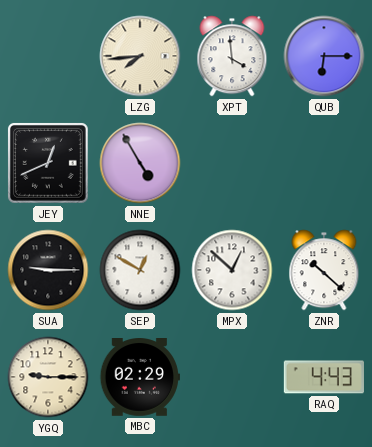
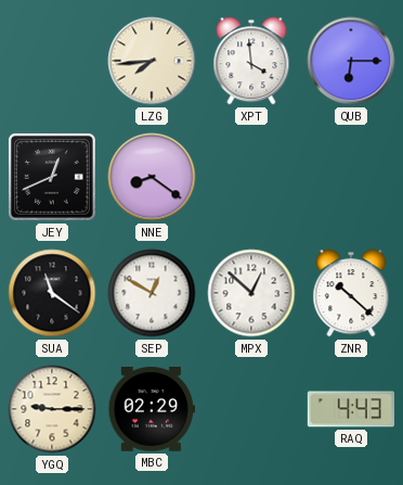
NNE: 4:55 -> 8:21
SUA: 9:15 -> 11:21
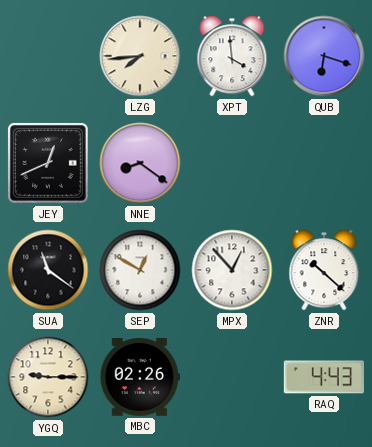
QUB: 6:15 -> 6:18
MPX: 12:52 -> 12:53
MBC: 02:29 -> 02:26
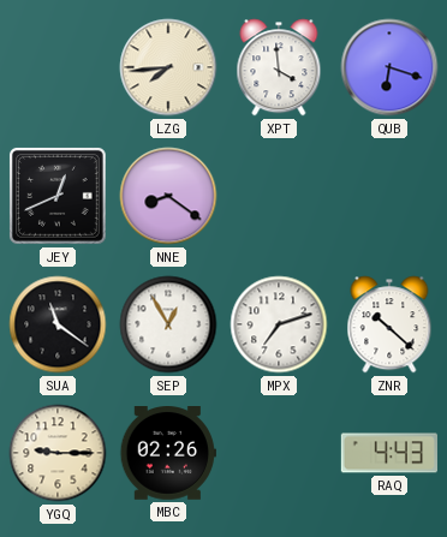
SEP: 12:50 -> 12:55
MPX: 12:53 -> 7:12
